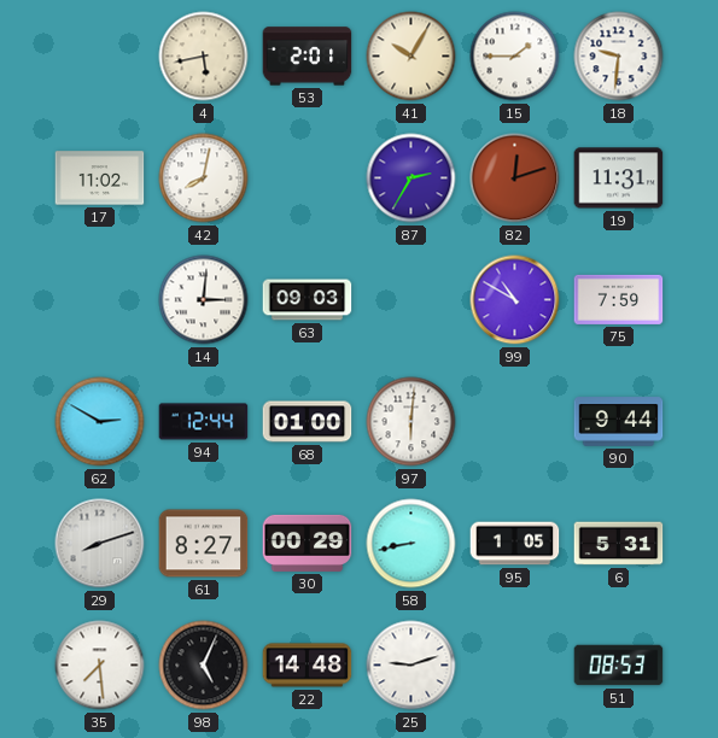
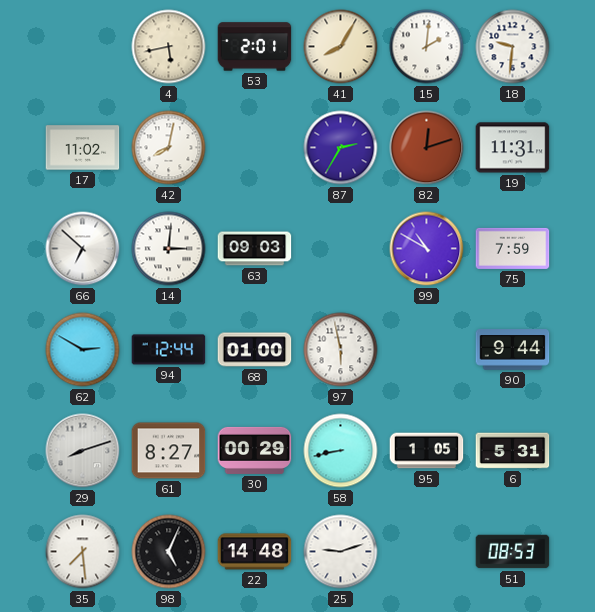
41: 10:05 -> 8:05
15: 1:45 -> 2:01
66: none -> 6:52
97: 6:01 -> 5:58
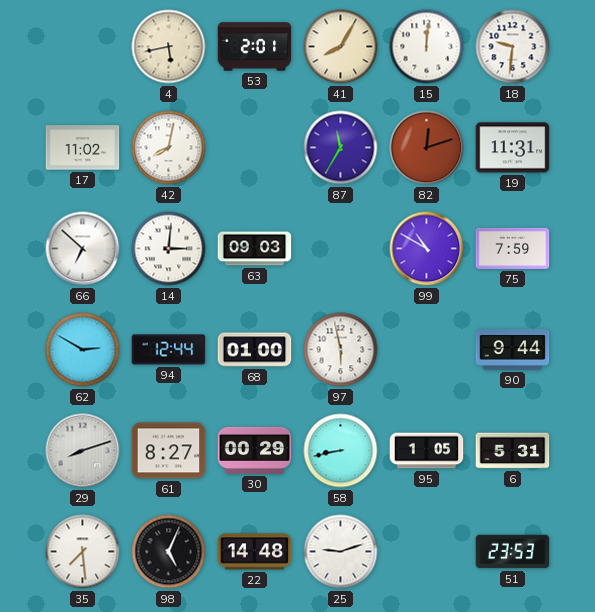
15: 2:01 -> 12:01
87: 2:35 -> 11:35
51: 08:53 -> 23:53
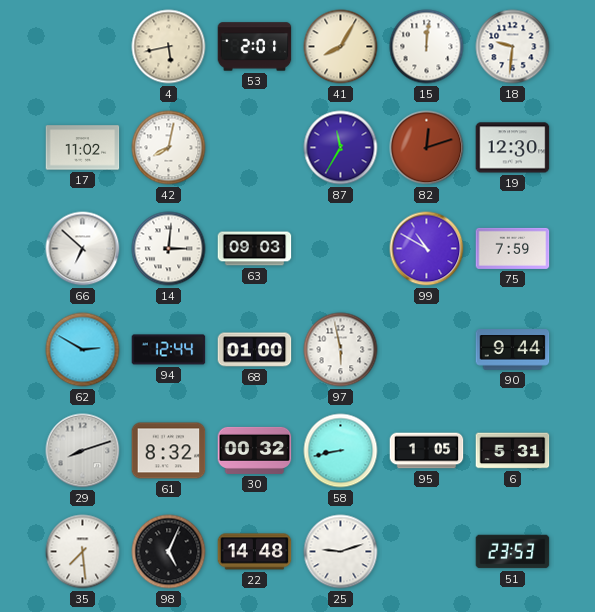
19: 11:31 -> 12:30
61: 8:27 -> 8:32
30: 00:29 -> 00:32
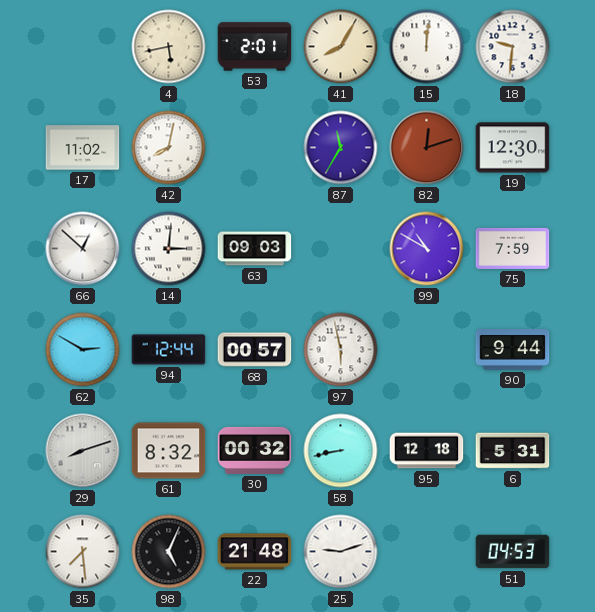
66: 6:52 -> 12:52
68: 01:00 -> 00:57
95: 1:05 -> 12:18
22: 14:48 -> 21:48
51: 23:53 -> 04:53
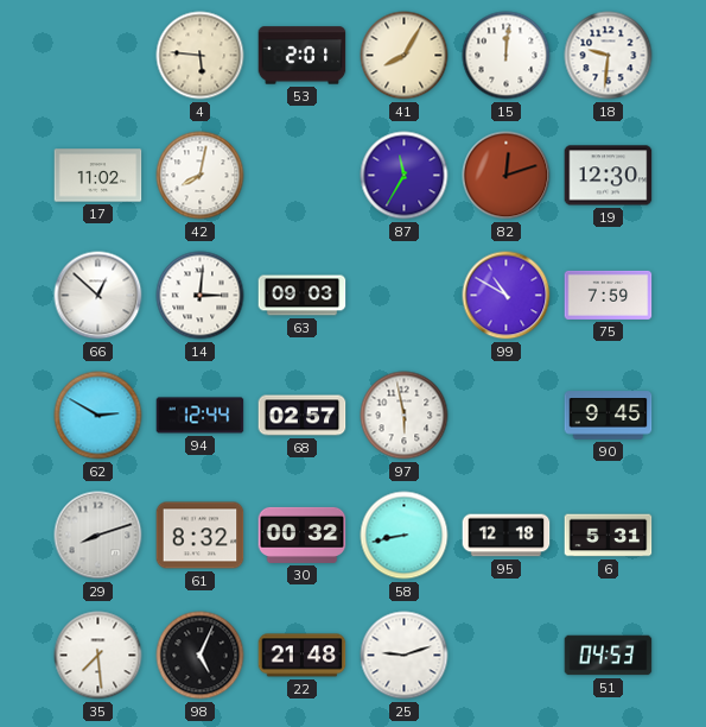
4: 5:43 -> 5:46
68: 00:57 -> 02:57
90: 9:44 -> 9:45
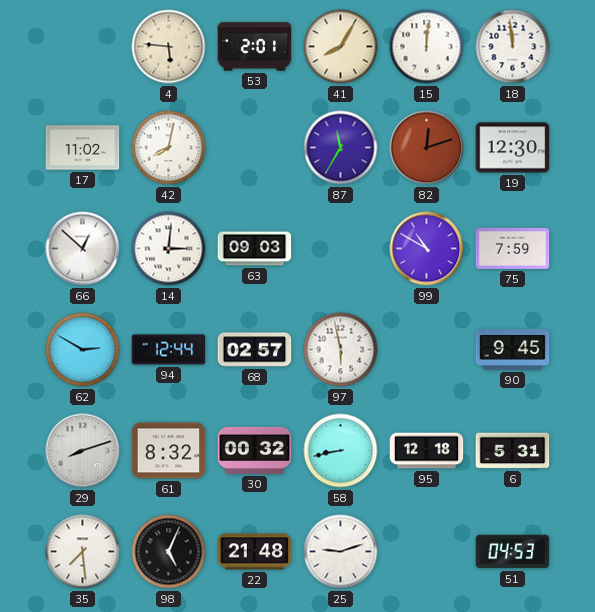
18: 9:31 -> 11:59
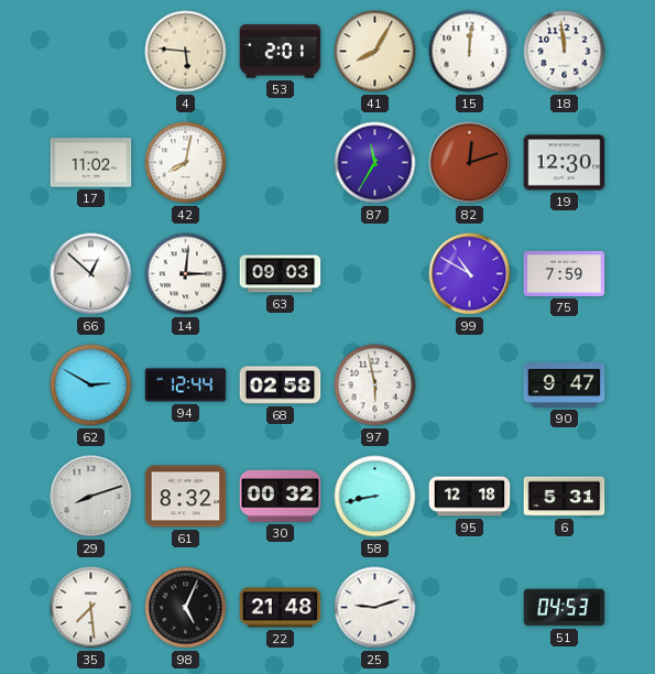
68: 02:57 -> 02:58
90: 9:45 -> 9:47
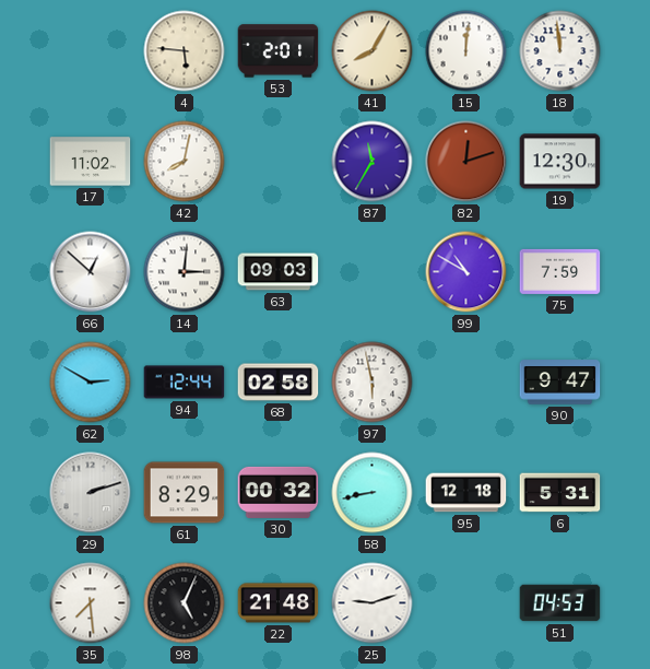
29: 8:12 -> 2:12
61: 8:32 -> 8:29
